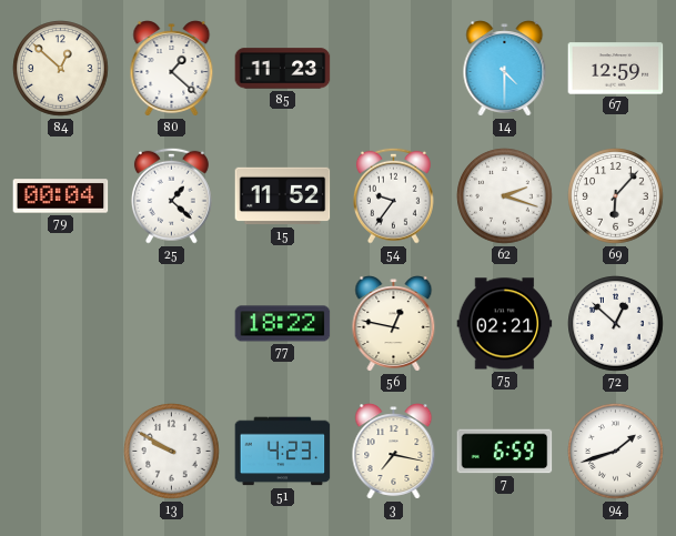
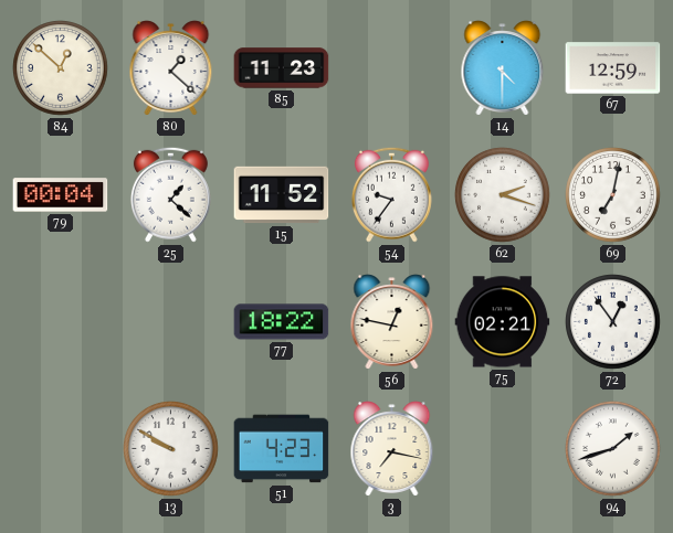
69: 6:07 -> 7:02
72: 12:52 -> 12:54
7: 6:59 -> none
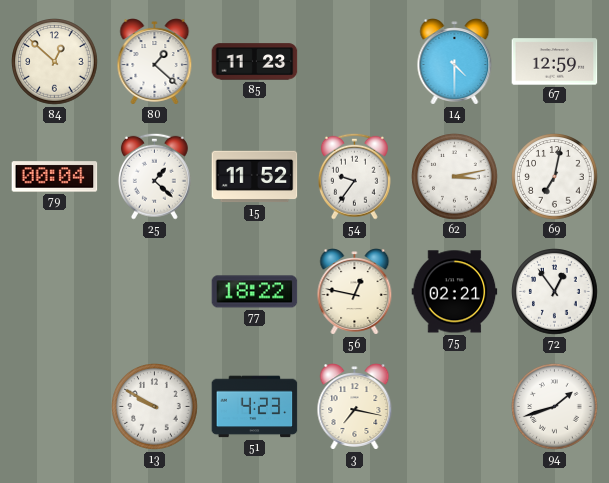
62: 2:18 -> 3:13
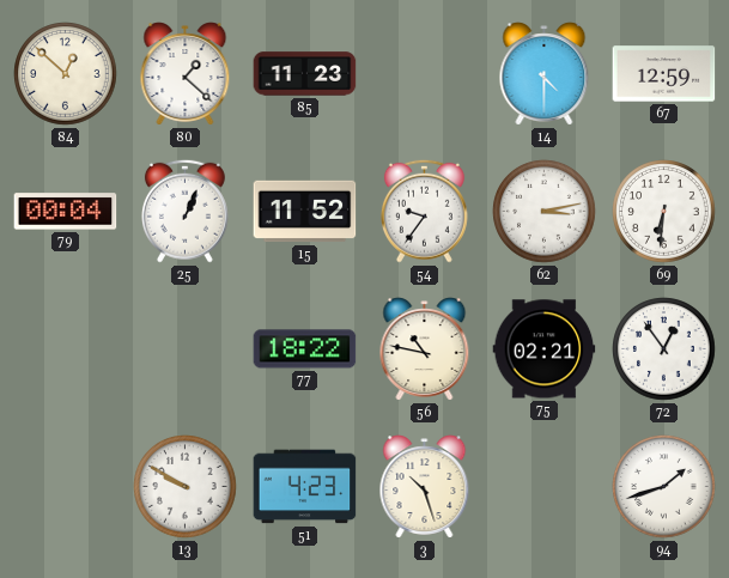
25: 1:22 -> 1:04
69: 7:02 -> 6:31
56: 12:47 -> 10:47
3: 7:17 -> 10:27
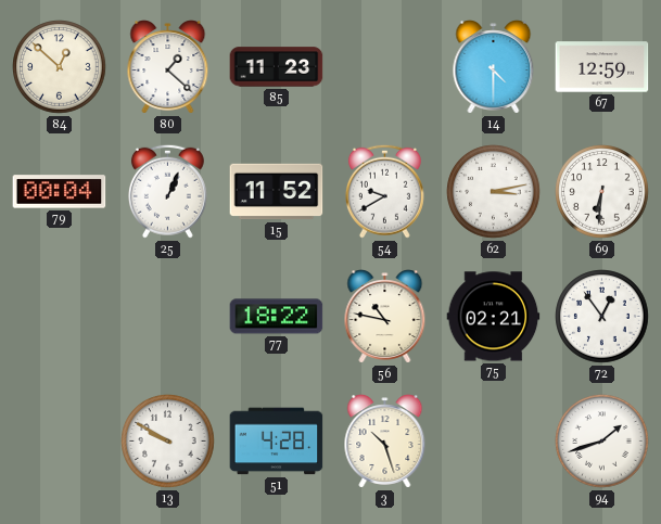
54: 9:36 -> 9:40
51: 4:23 -> 4:28
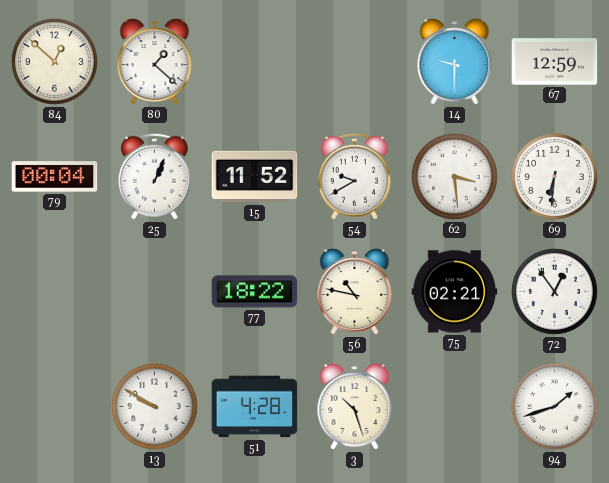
85: 11:23 -> none
14: 4:30 -> 9:30
62: 3:13 -> 3:29
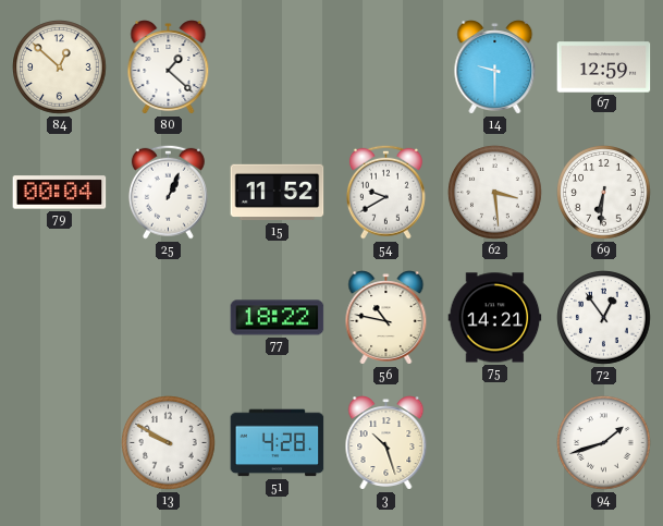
75: 02:21 -> 14:21
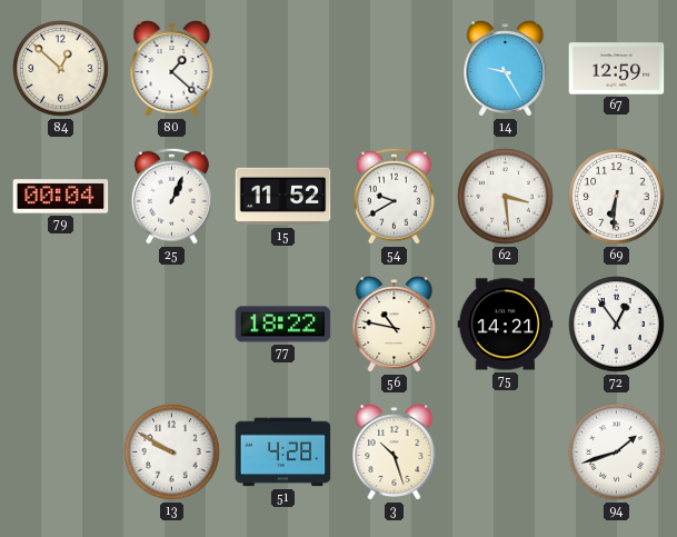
14: 9:30 -> 9:25
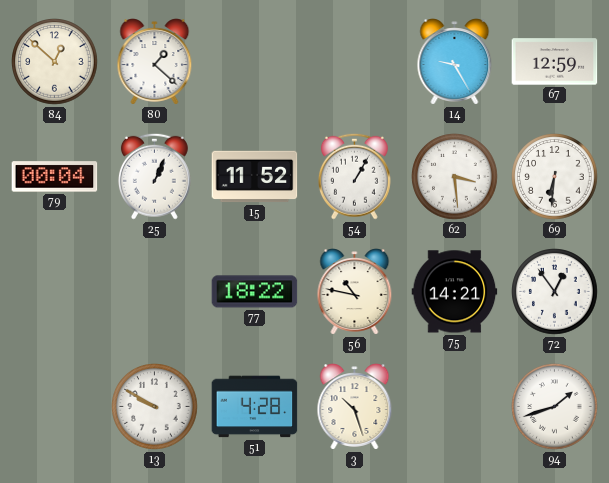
54: 9:40 -> 1:05
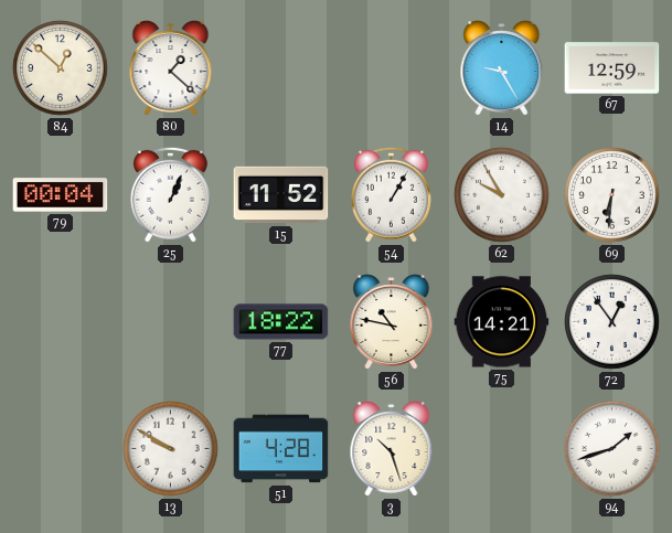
62: 3:29 -> 9:55
